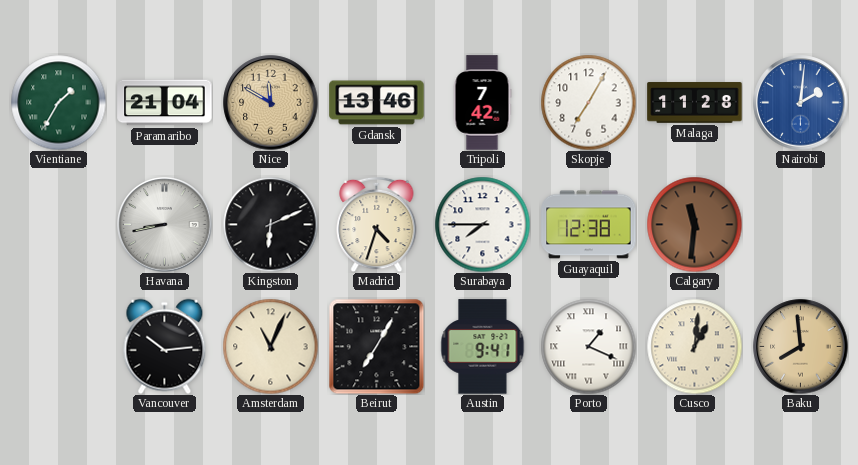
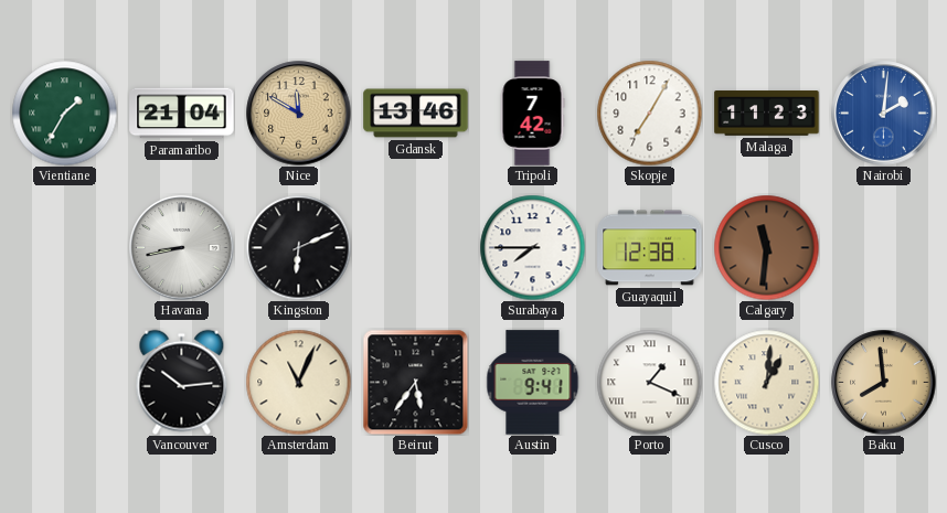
Malaga: 11:28 -> 11:23
Madrid: 4:33 -> none
Beirut: 7:05 -> 5:36
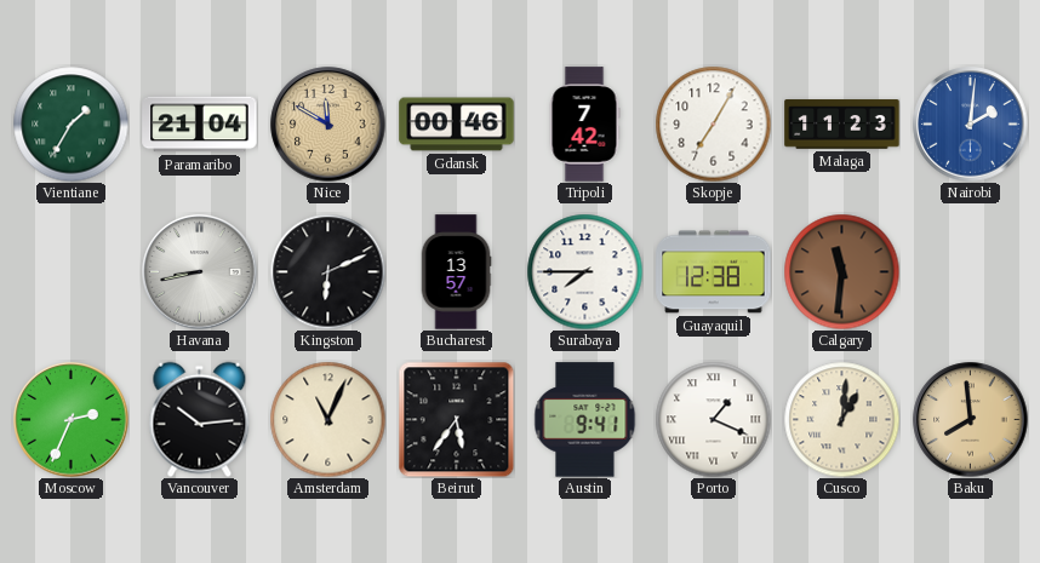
Gdansk: 13:46 -> 00:46
Bucharest: none -> 13:57
Moscow: none -> 2:34
